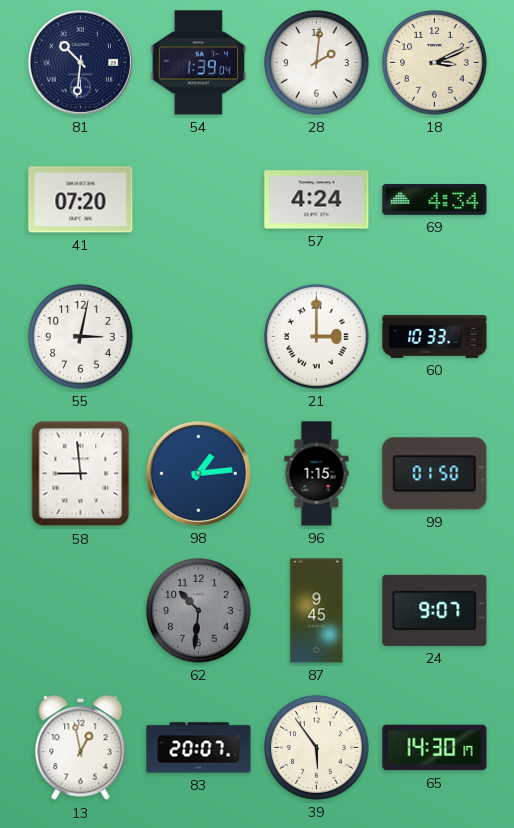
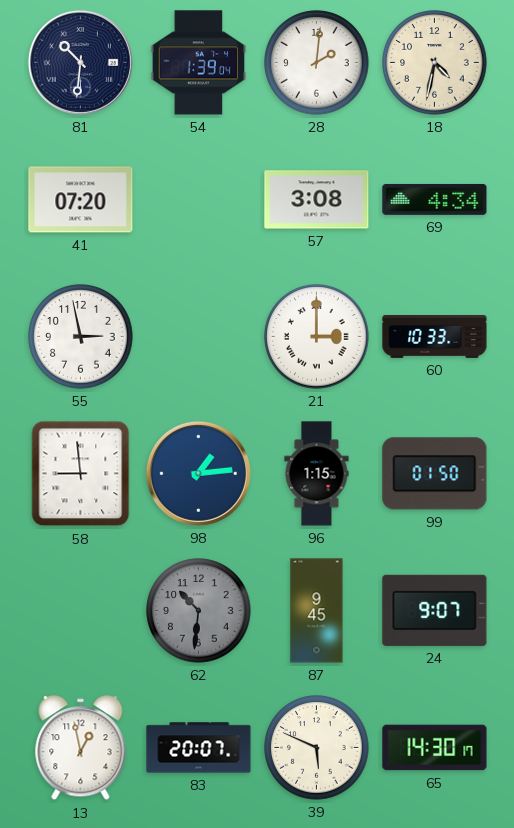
18: 3:11 -> 4:32
57: 4:24 -> 3:08
55: 3:02 -> 2:58
39: 5:54 -> 5:49
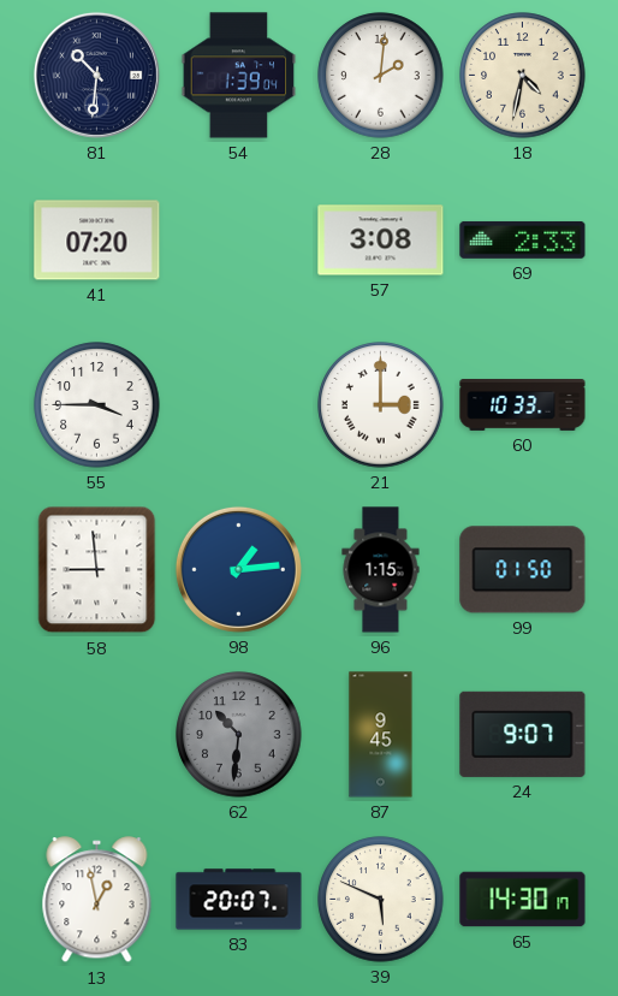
69: 4:34 -> 2:33
55: 2:58 -> 3:45
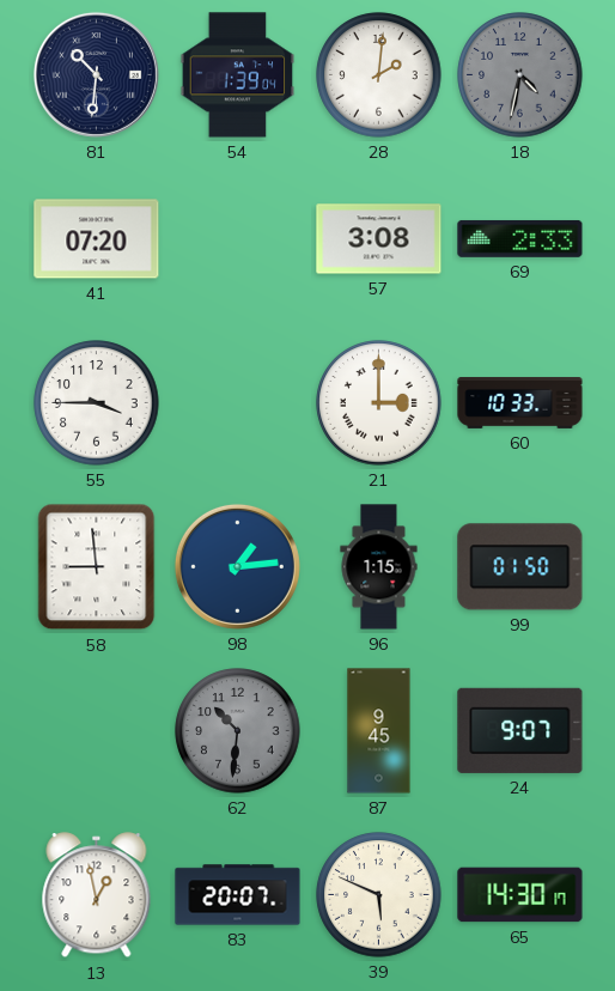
18 dial: cream -> grey
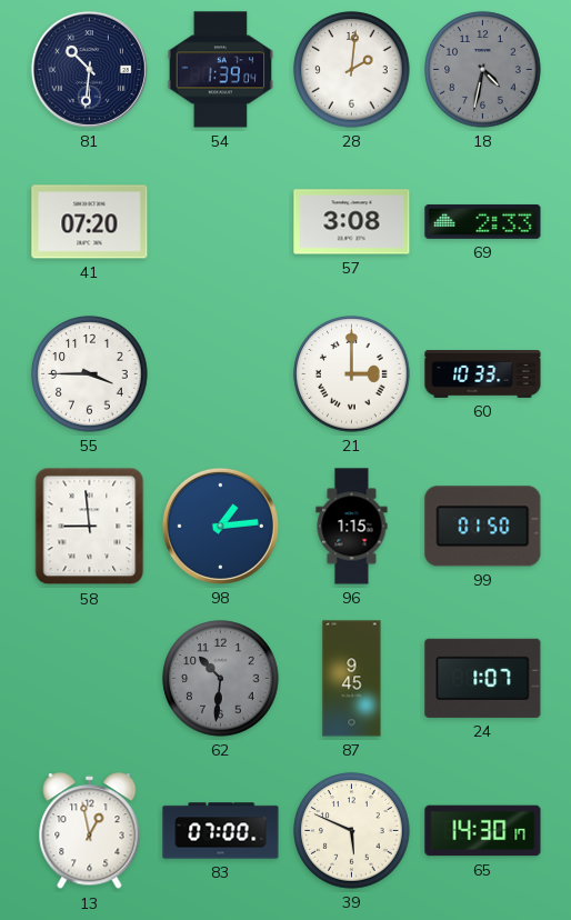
24: 9:07 -> 1:07
83: 20:07 -> 07:00
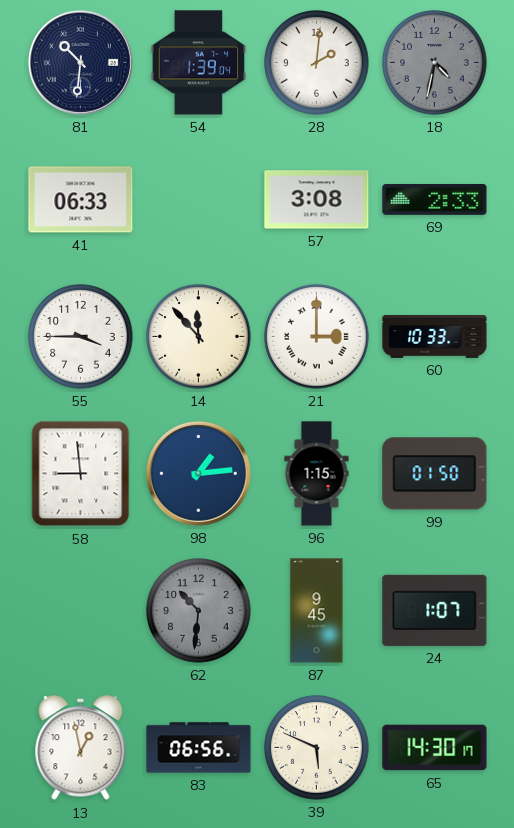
41: 07:20 -> 06:33
14: none -> 11:53
83: 07:00 -> 06:56
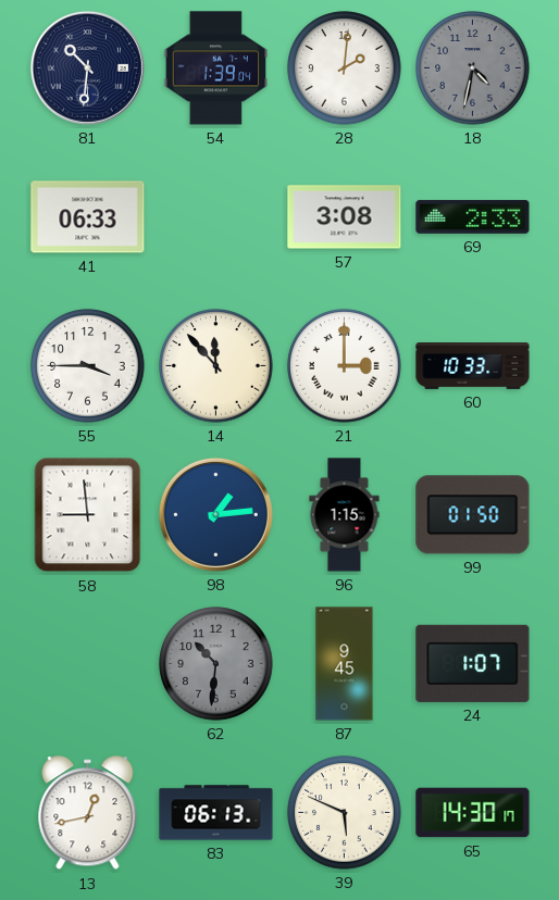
13: 12:58 -> 12:43
83: 06:56 -> 06:13
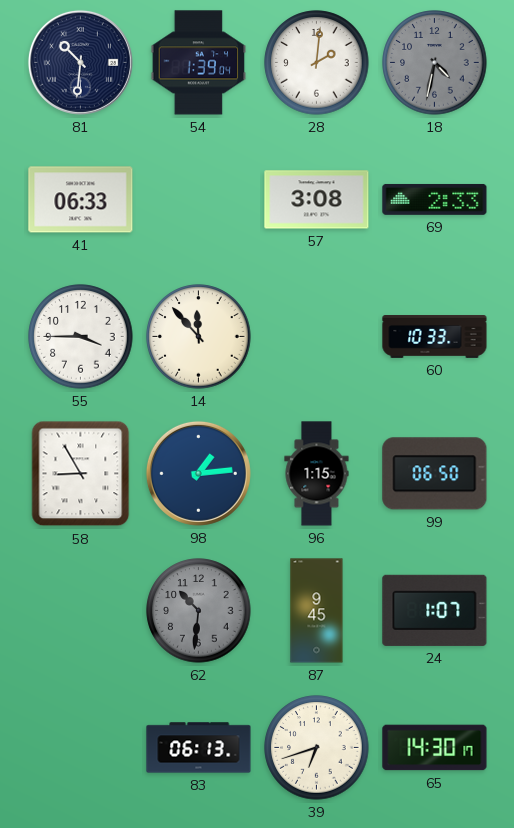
21: 3:00 -> none
58: 8:59 -> 8:55
99: 01:50 -> 06:50
13: 12:43 -> none
39: 5:49 -> 6:42
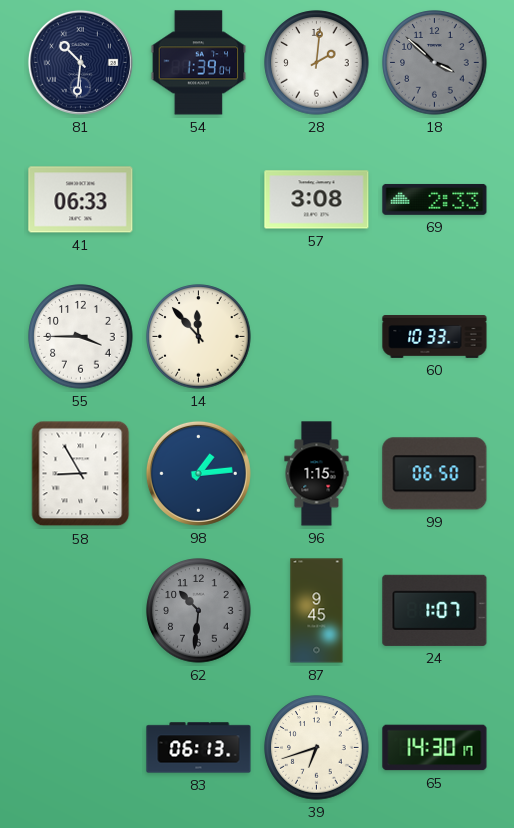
18: 4:32 -> 3:52
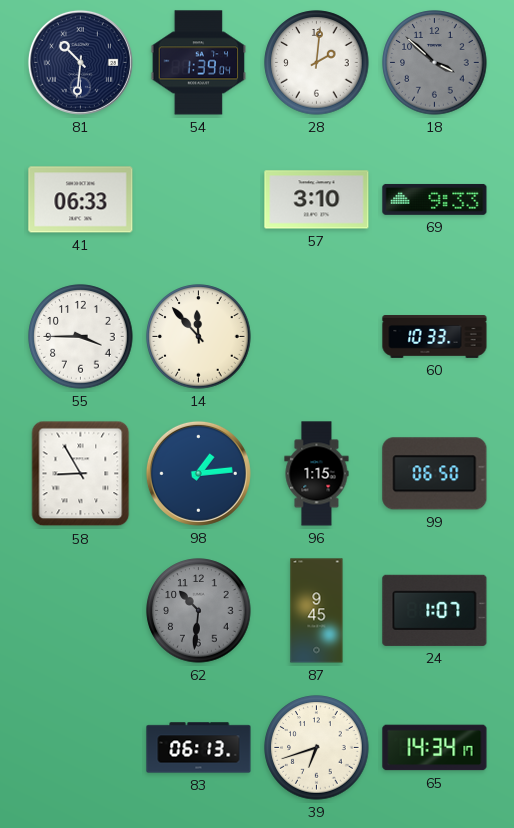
57: 3:08 -> 3:10
69: 2:33 -> 9:33
65: 14:30 -> 14:34
